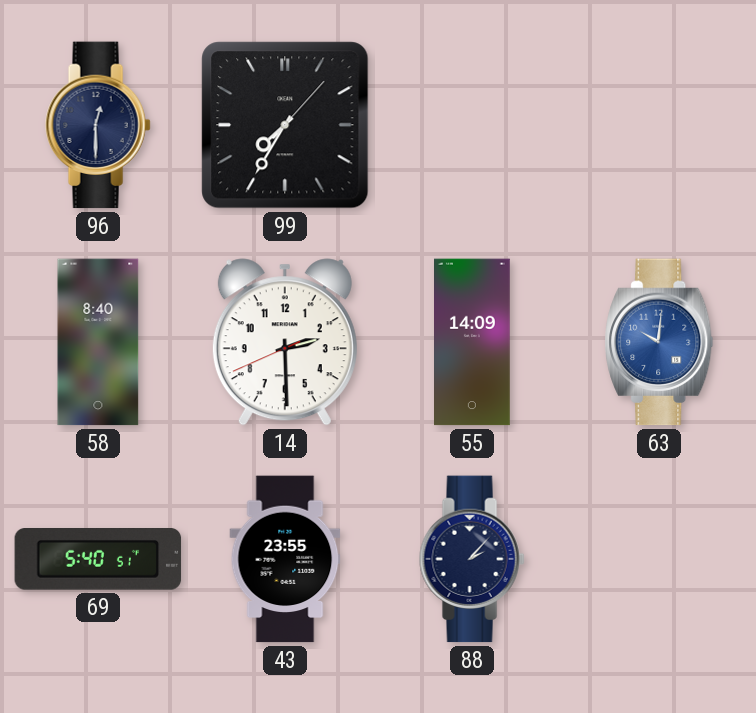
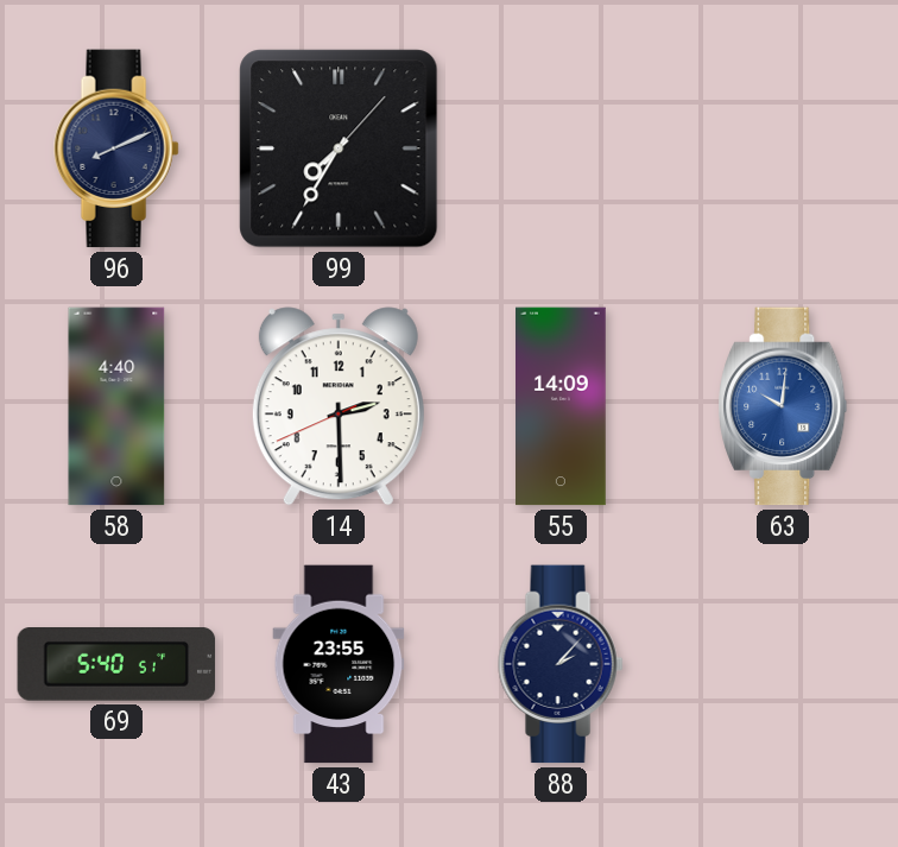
96: 12:30 -> 8:11
58: 8:40 -> 4:40
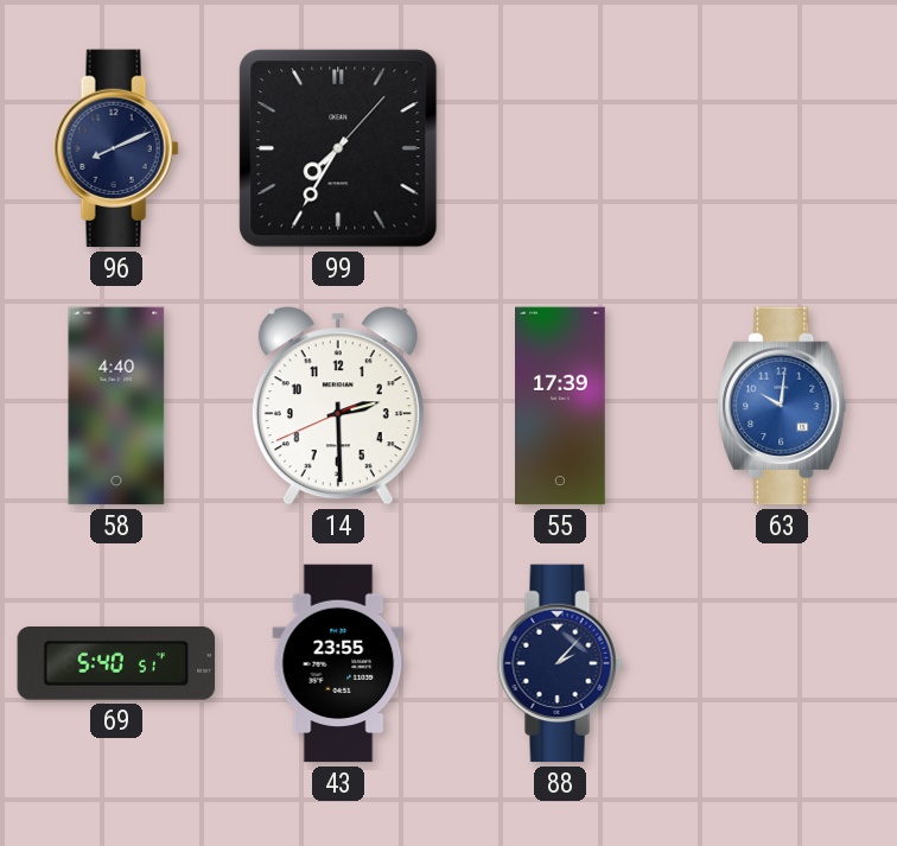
55: 14:09 -> 17:39
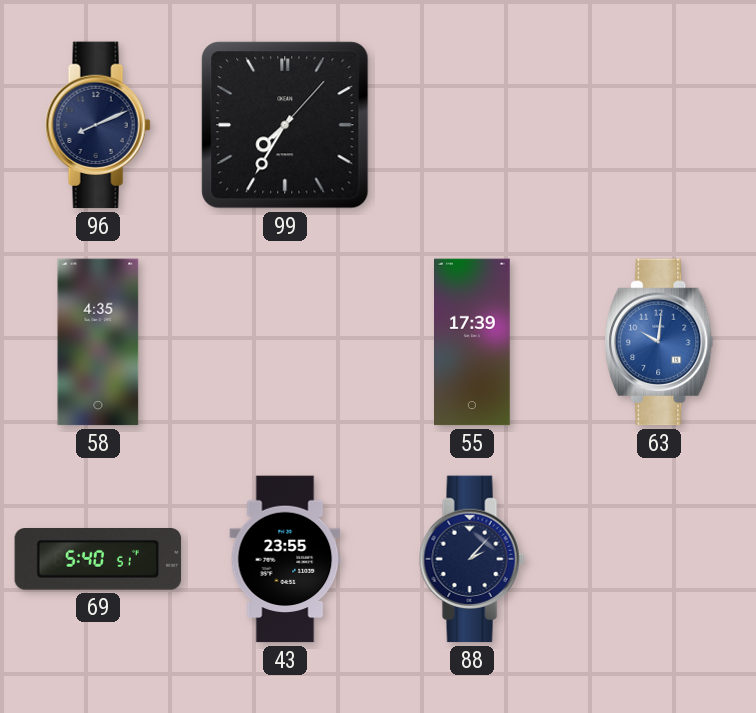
58: 4:40 -> 4:35
14: 2:29 -> none
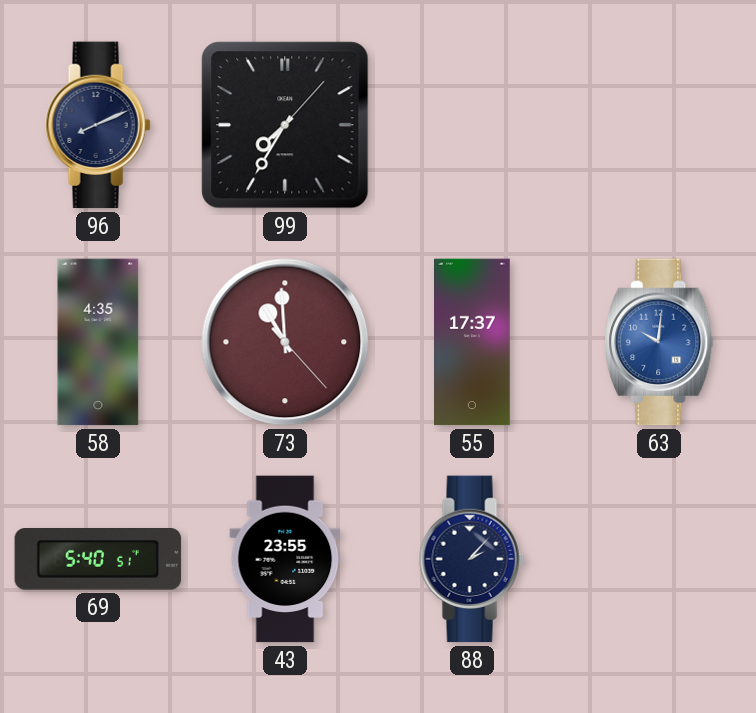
73: none -> 10:59
55: 17:39 -> 17:37
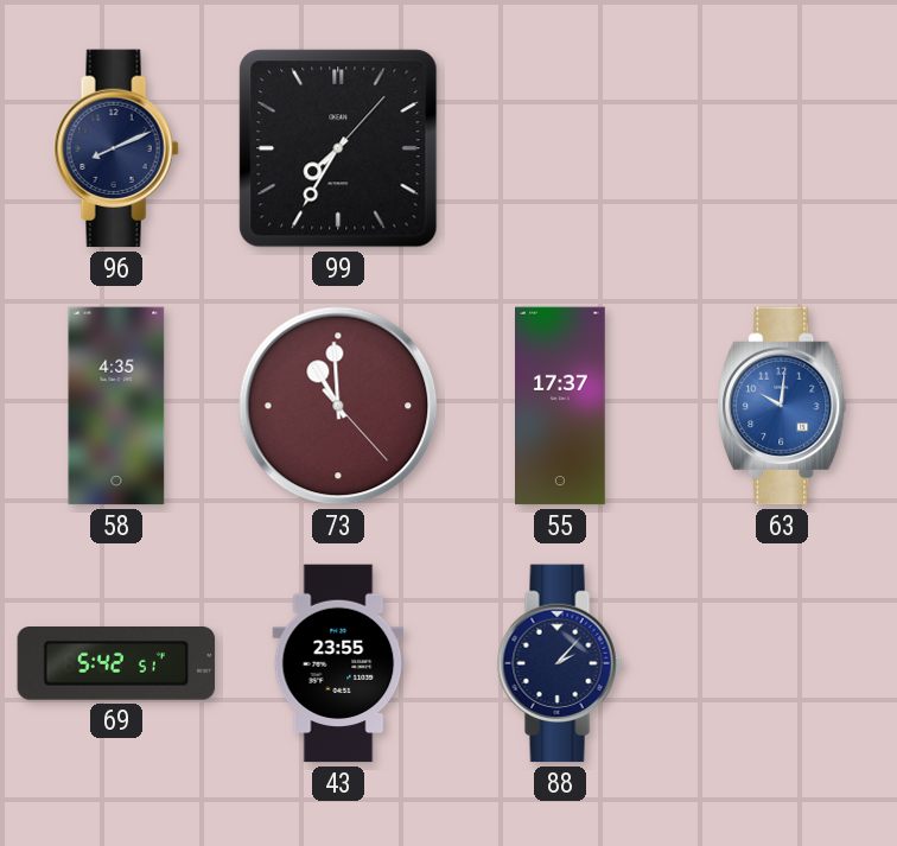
69: 5:40 -> 5:42
